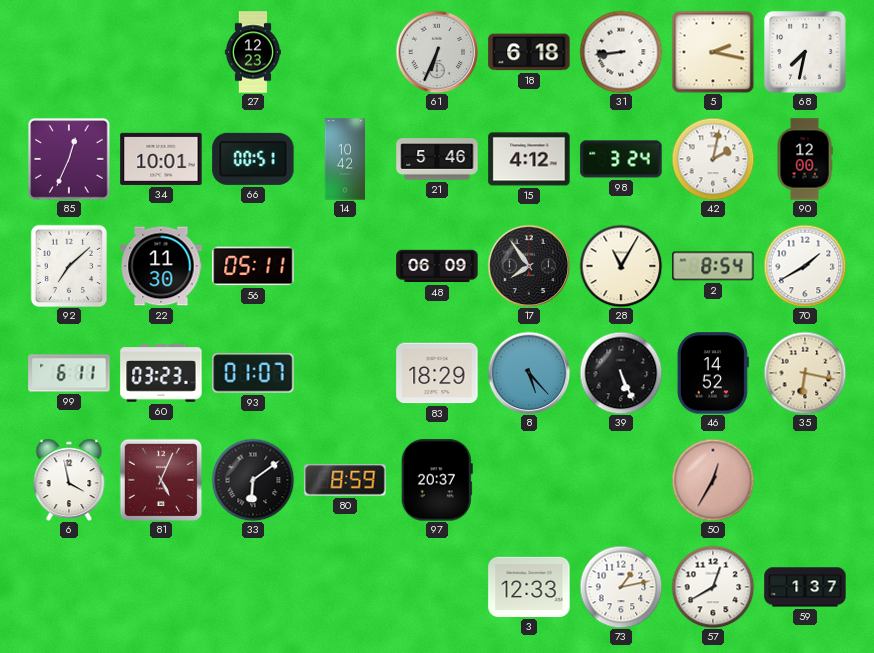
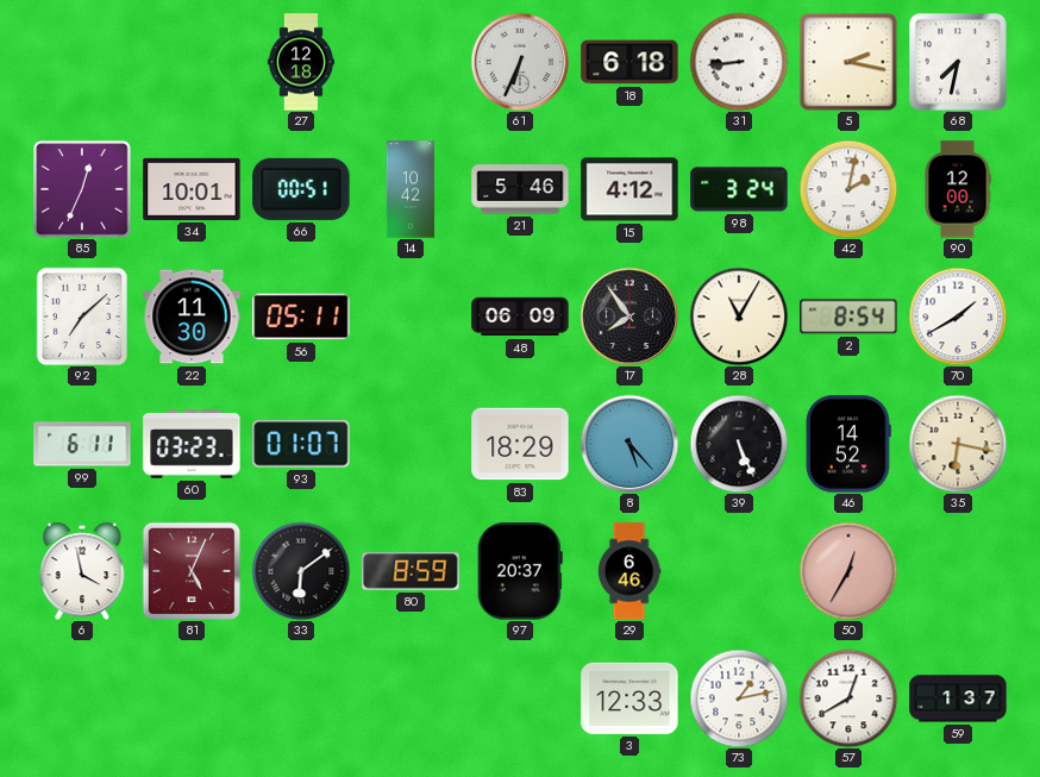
27: 12:23 -> 12:18
29: none -> 6:46
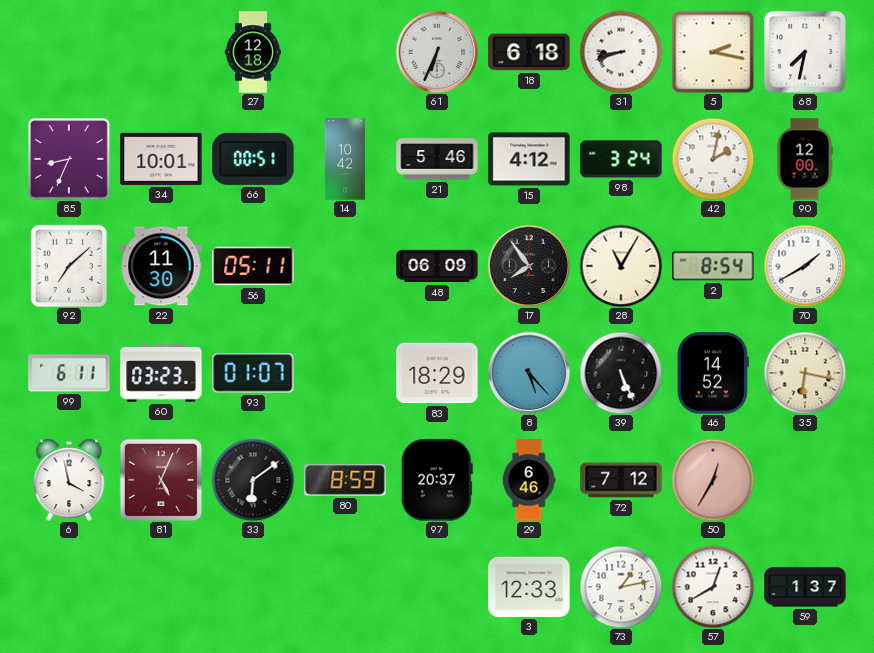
31: 8:44 -> 8:42
85: 12:34 -> 8:34
72: none -> 7:12
